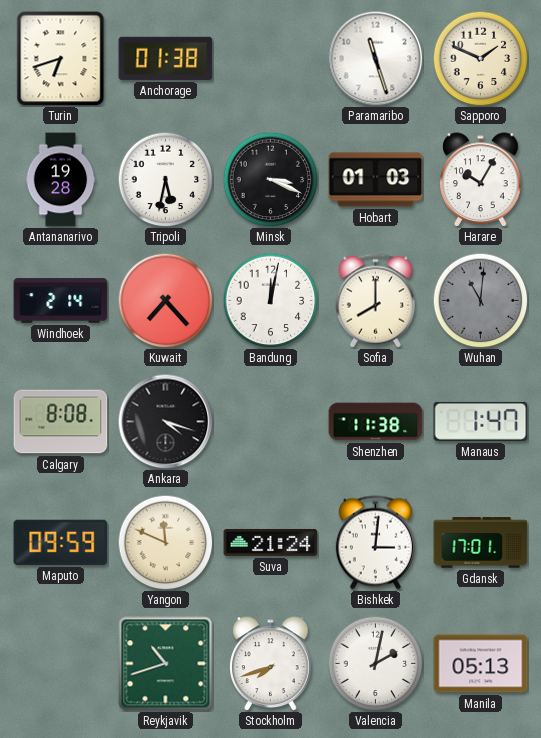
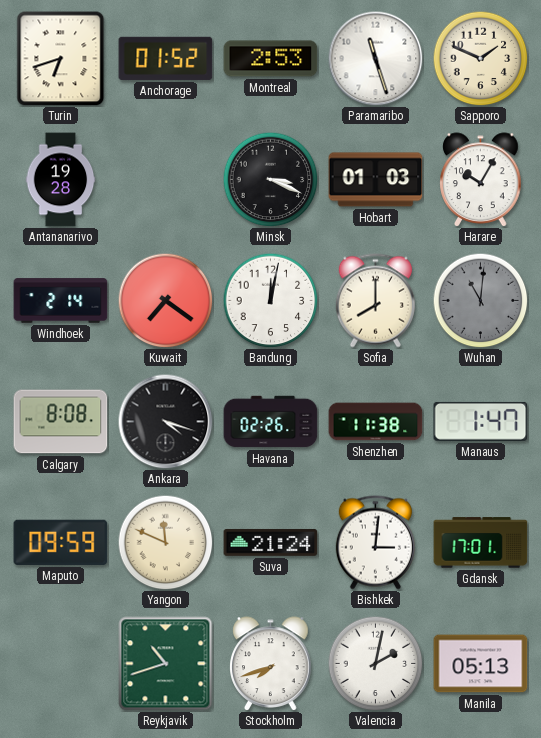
Anchorage: 01:38 -> 01:52
Montreal: none -> 2:53
Tripoli: 5:32 -> none
Kuwait: 7:23 -> 7:21
Havana: none -> 02:26
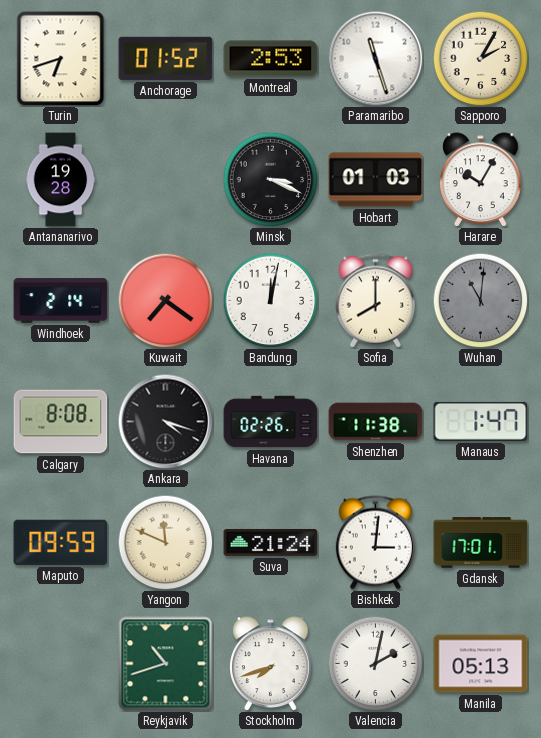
Sapporo: 1:49 -> 2:05
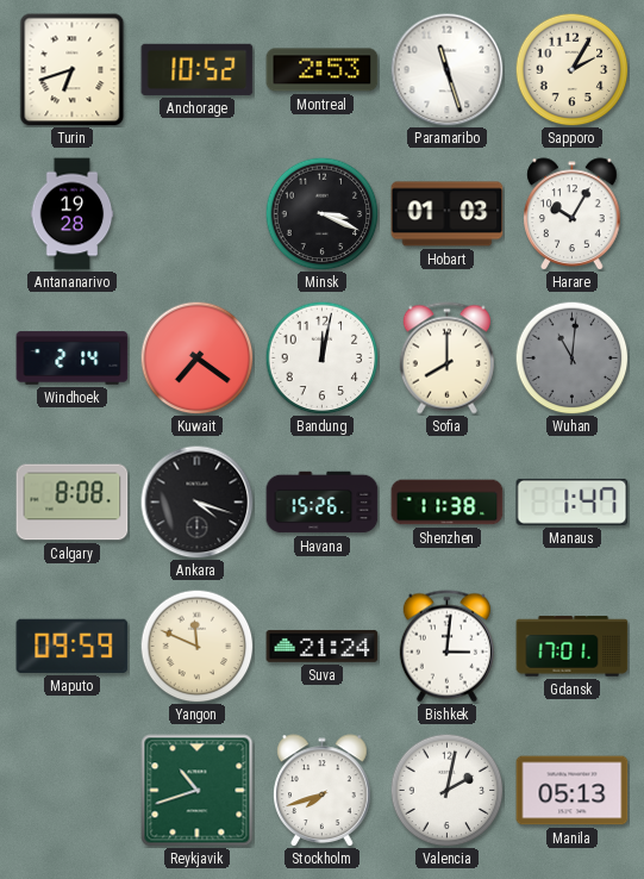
Anchorage: 01:52 -> 10:52
Havana: 02:26 -> 15:26
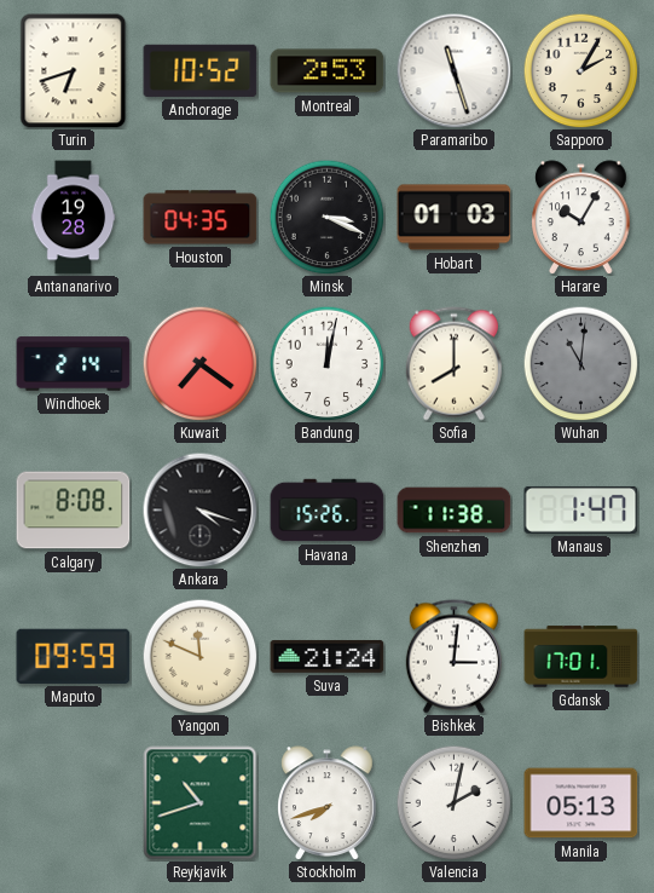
Houston: none -> 04:35
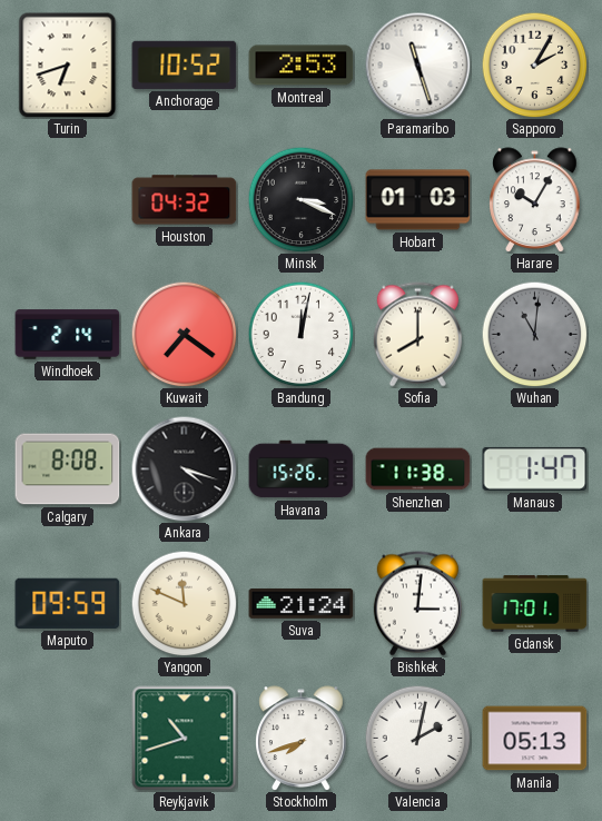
Antananarivo: 19:28 -> none
Houston: 04:35 -> 04:32
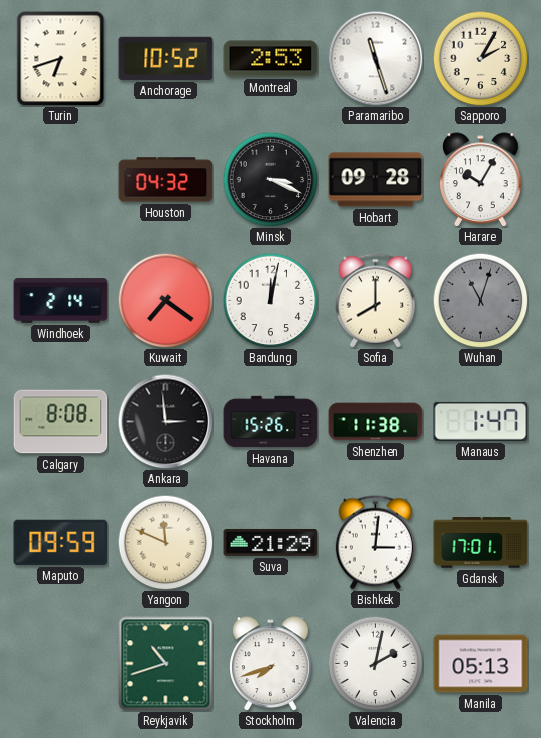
Hobart: 01:03 -> 09:28
Wuhan: 11:01 -> 11:03
Ankara: 4:18 -> 2:59
Suva: 21:24 -> 21:29
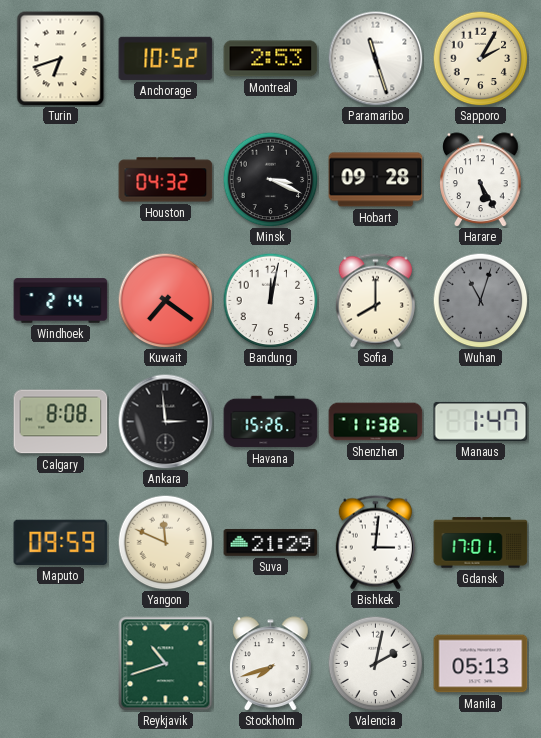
Harare: 10:05 -> 5:25
